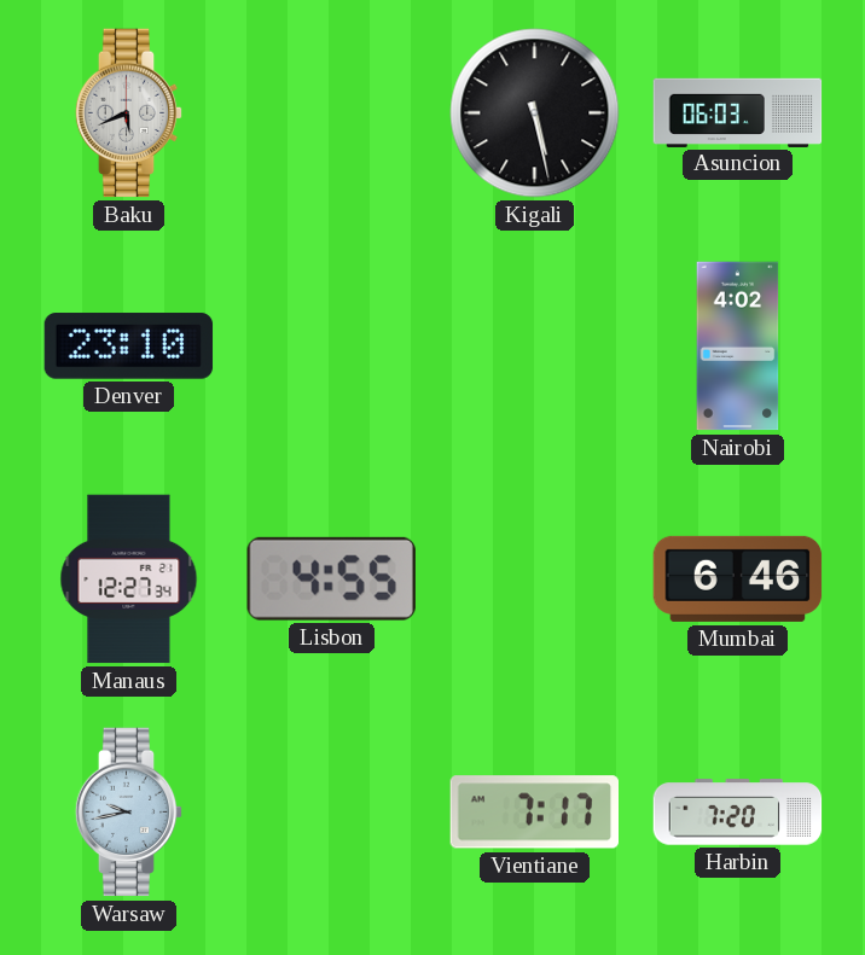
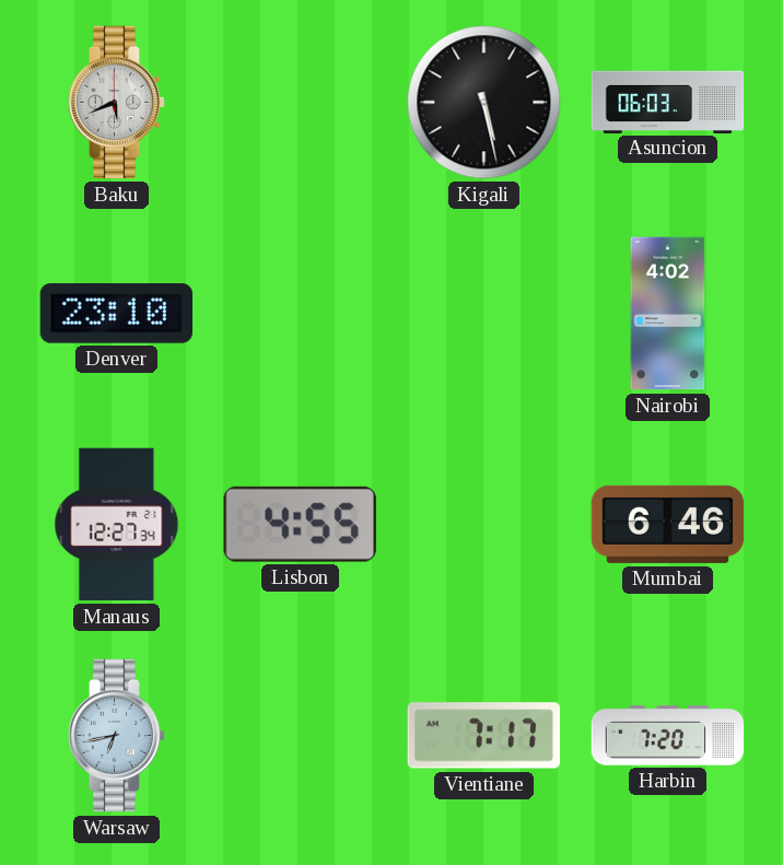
Warsaw: 9:43 -> 6:43
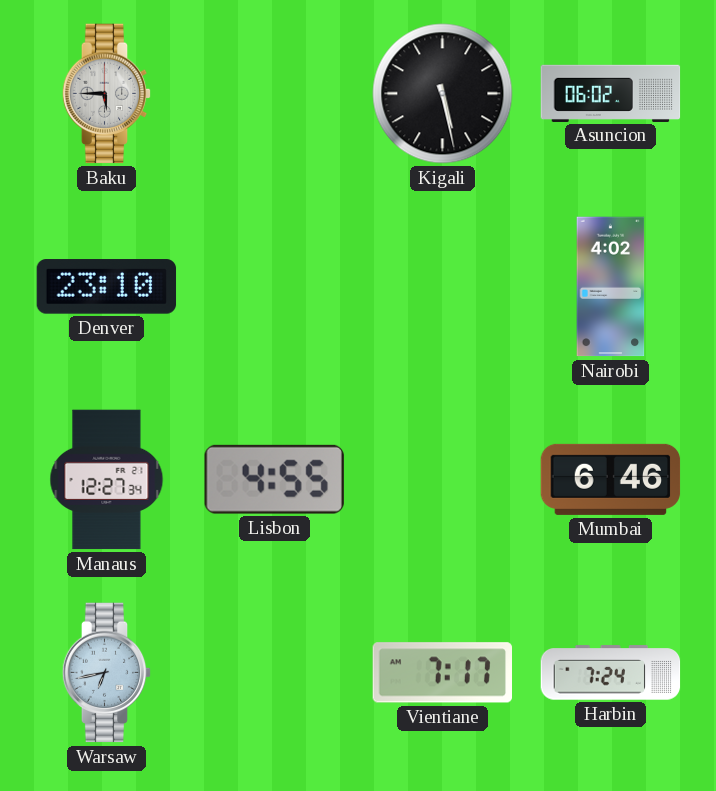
Baku: 5:41 -> 5:45
Asuncion: 06:03 -> 06:02
Harbin: 7:20 -> 7:24
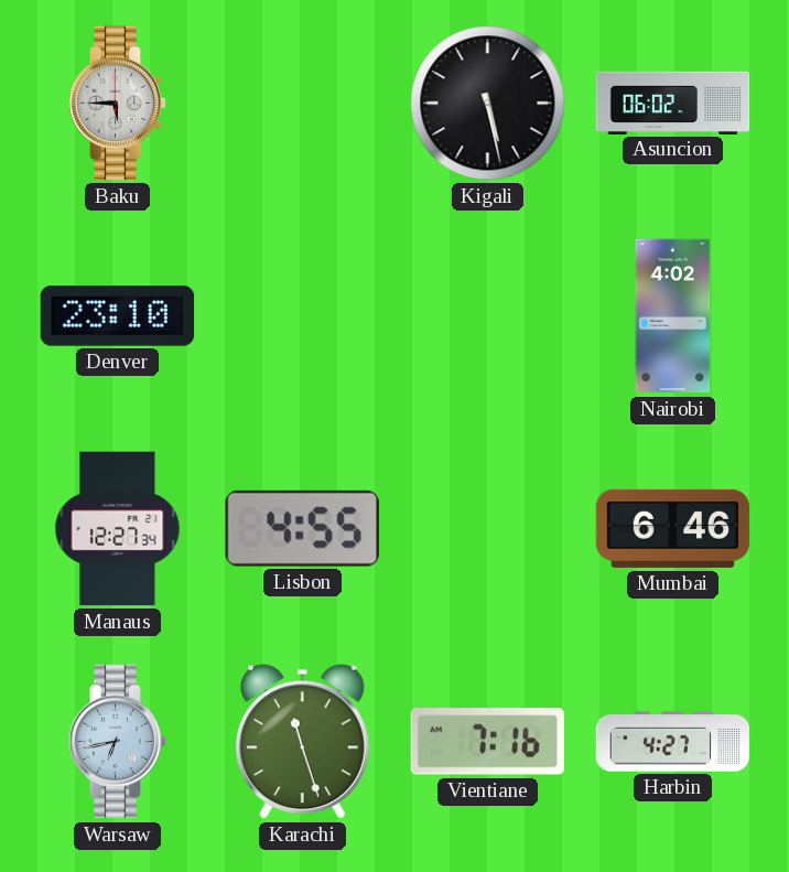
Karachi: none -> 11:27
Vientiane: 7:17 -> 7:16
Harbin: 7:24 -> 4:27
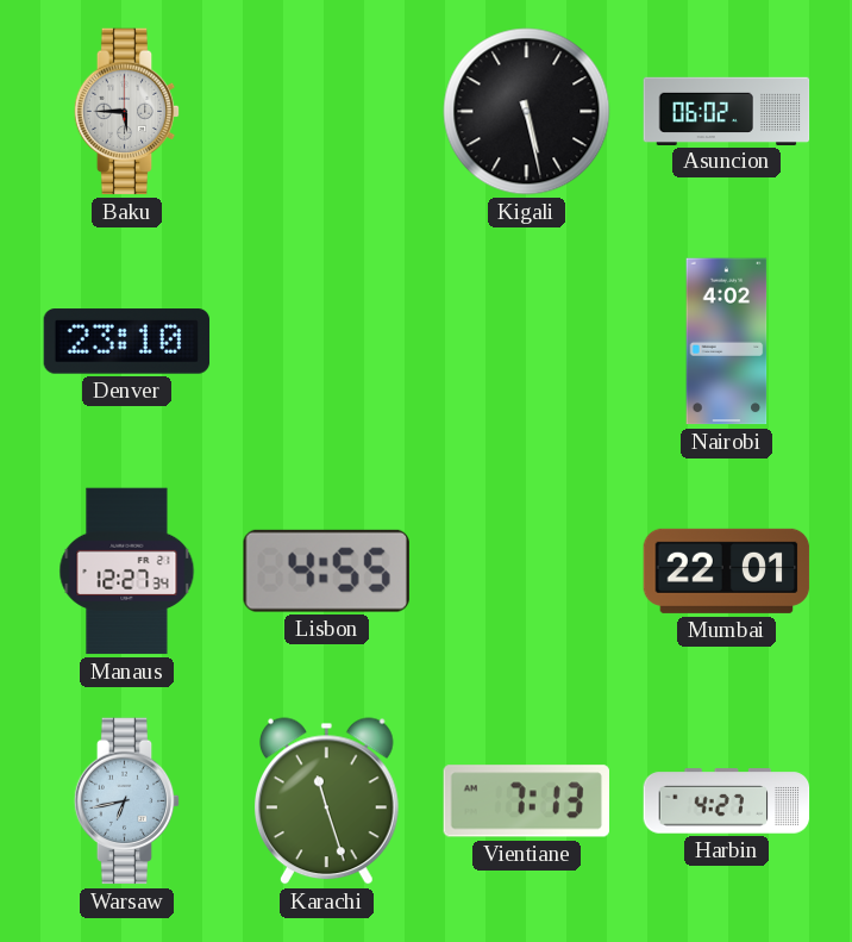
Mumbai: 6:46 -> 22:01
Vientiane: 7:16 -> 7:13
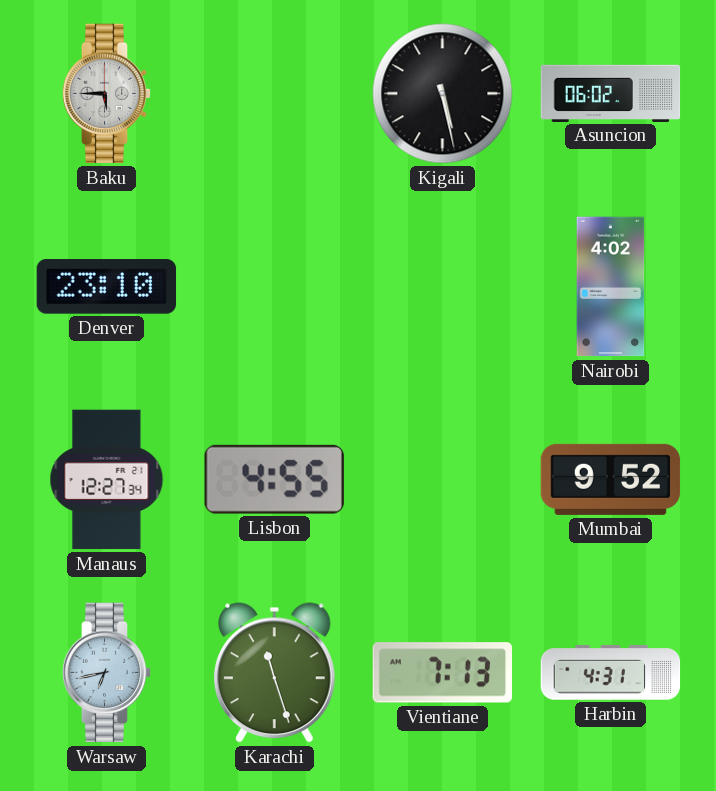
Mumbai: 22:01 -> 9:52
Harbin: 4:27 -> 4:31
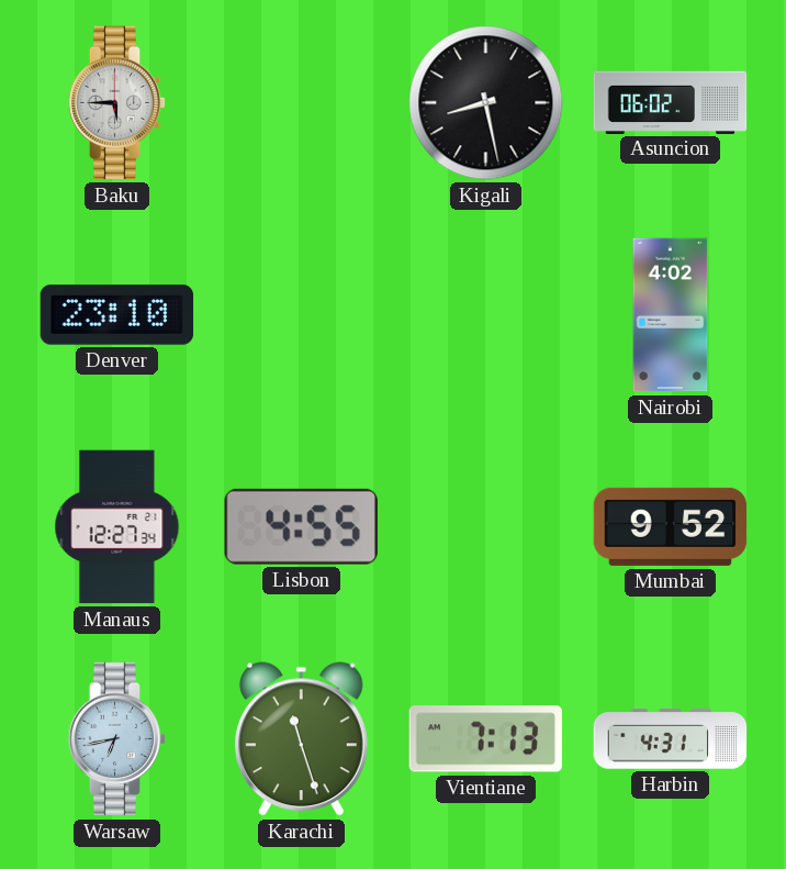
Kigali: 5:28 -> 8:28
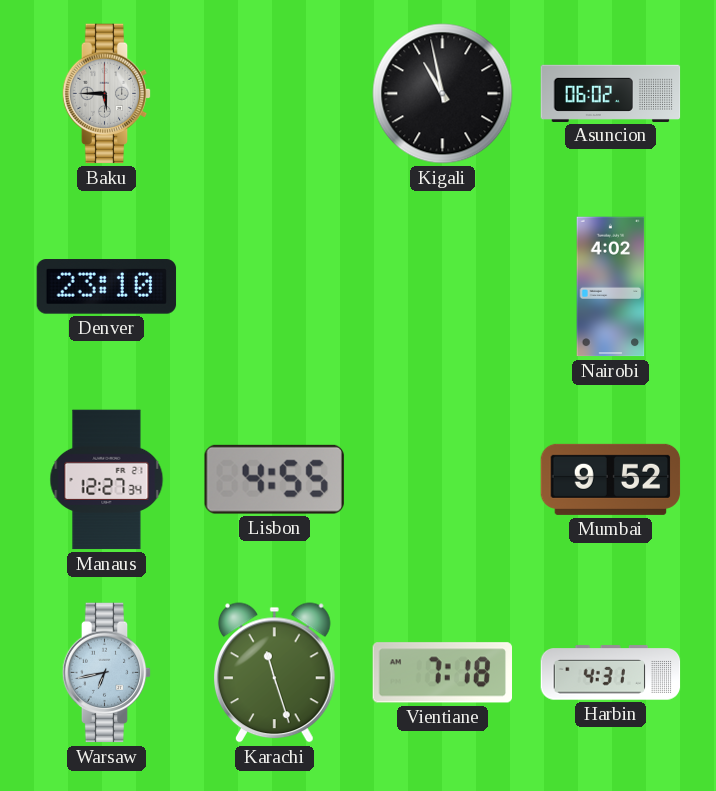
Kigali: 8:28 -> 10:58
Vientiane: 7:13 -> 7:18
